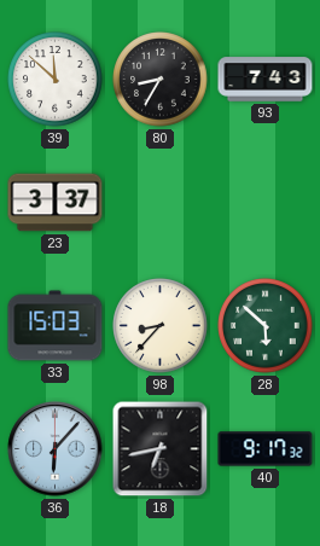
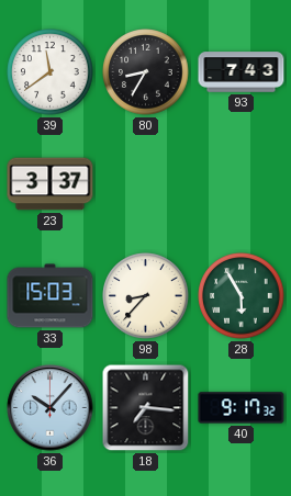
39: 11:52 -> 11:39
28: 5:52 -> 5:55
36: 6:07 -> 10:07
18: 6:43 -> 7:16
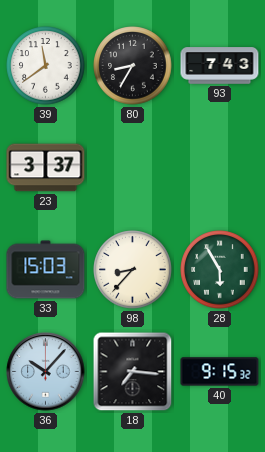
40: 9:17 -> 9:15
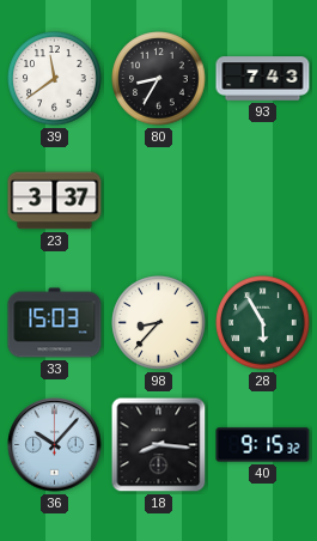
18: 7:16 -> 8:16
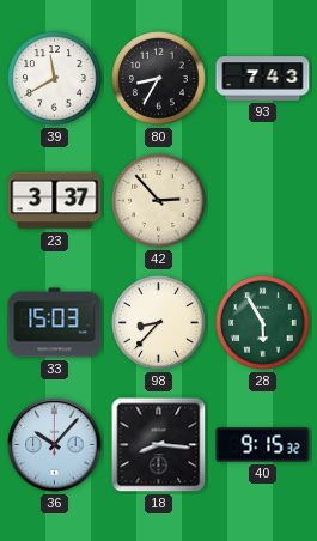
39: 11:39 -> 11:40
42: none -> 2:53
